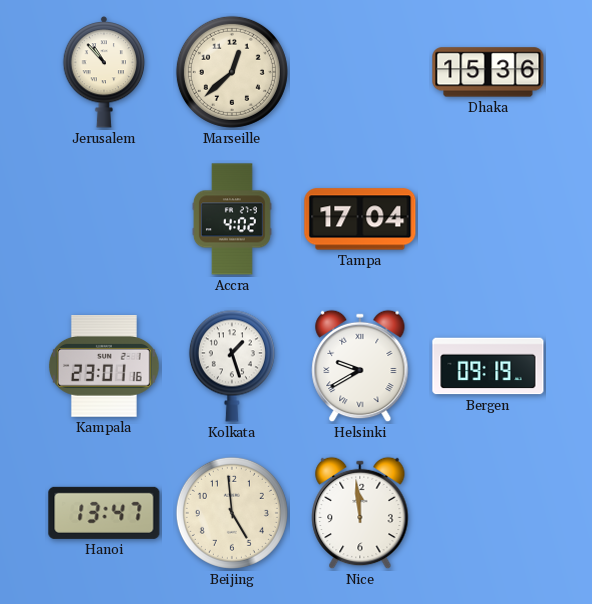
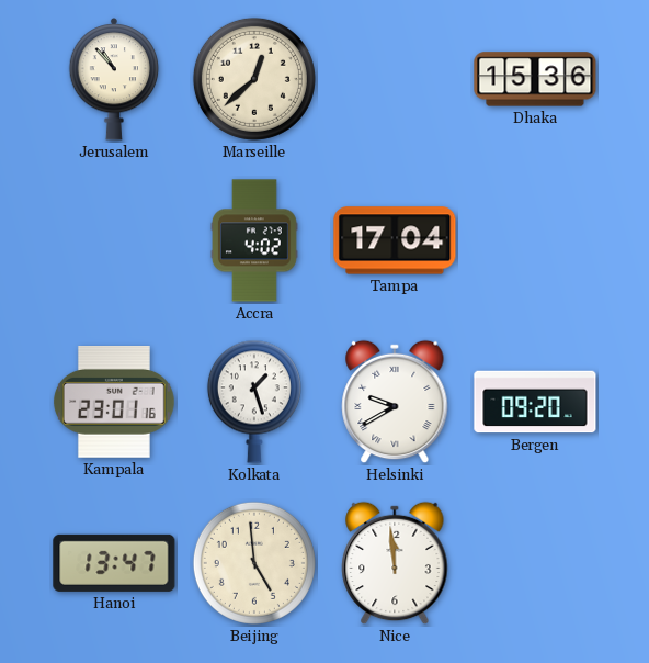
Bergen: 09:19 -> 09:20
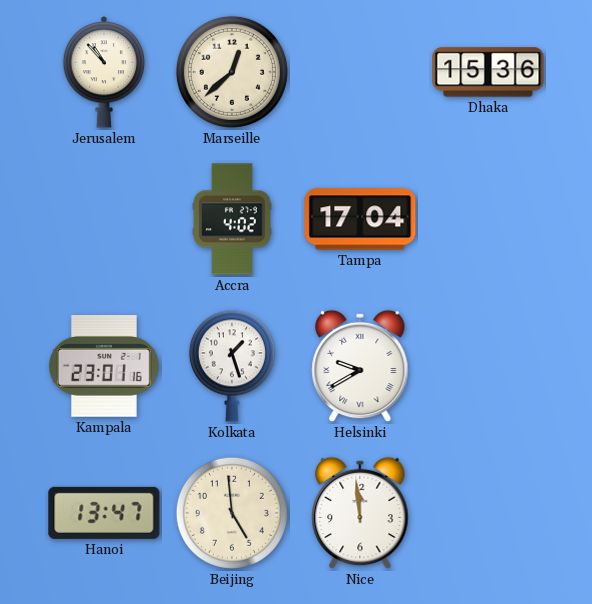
Bergen: 09:20 -> none
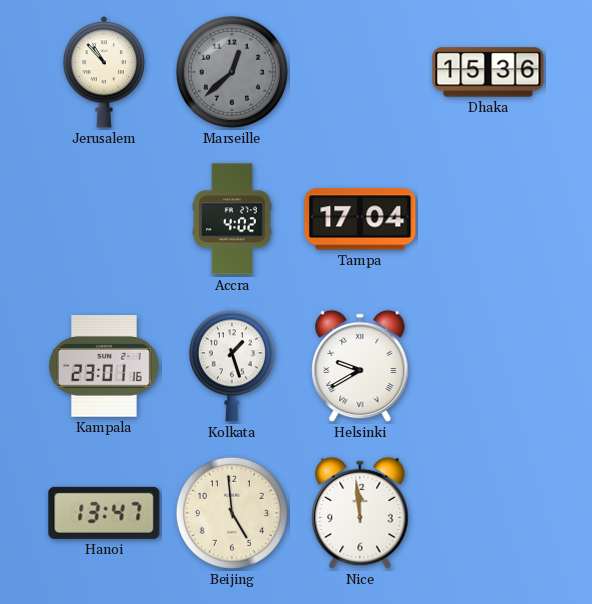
Marseille dial: cream -> grey
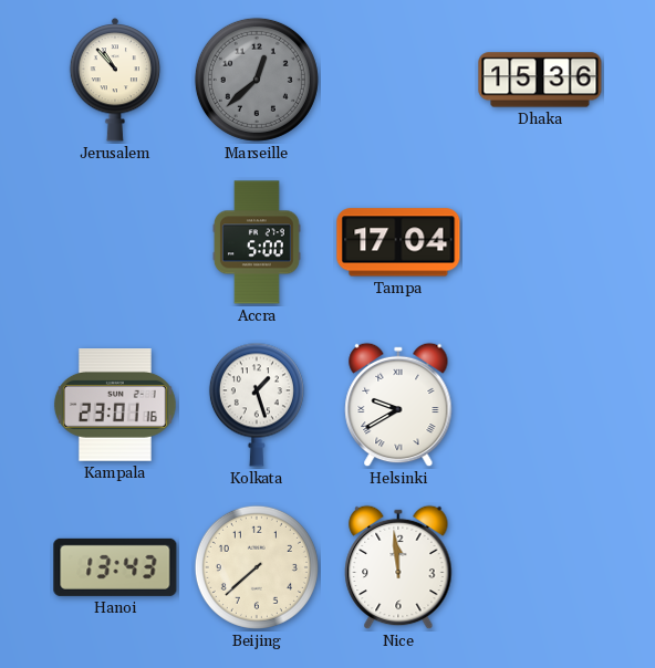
Accra: 4:02 -> 5:00
Hanoi: 13:47 -> 13:43
Beijing: 4:59 -> 7:38
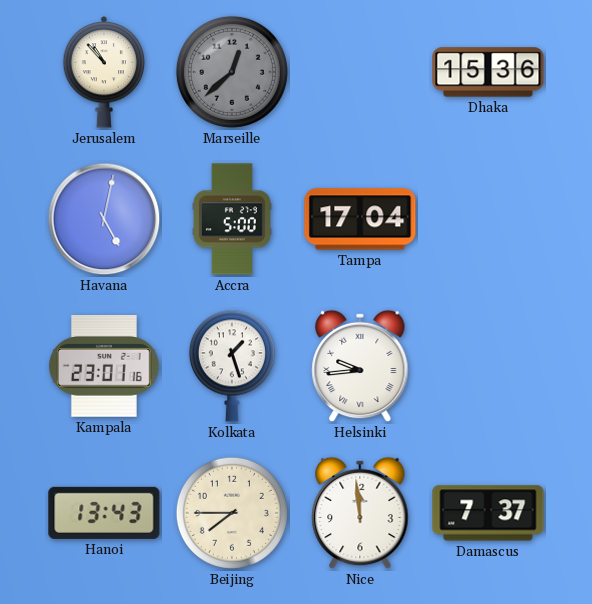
Havana: none -> 5:02
Helsinki: 9:40 -> 9:44
Beijing: 7:38 -> 7:45
Damascus: none -> 7:37
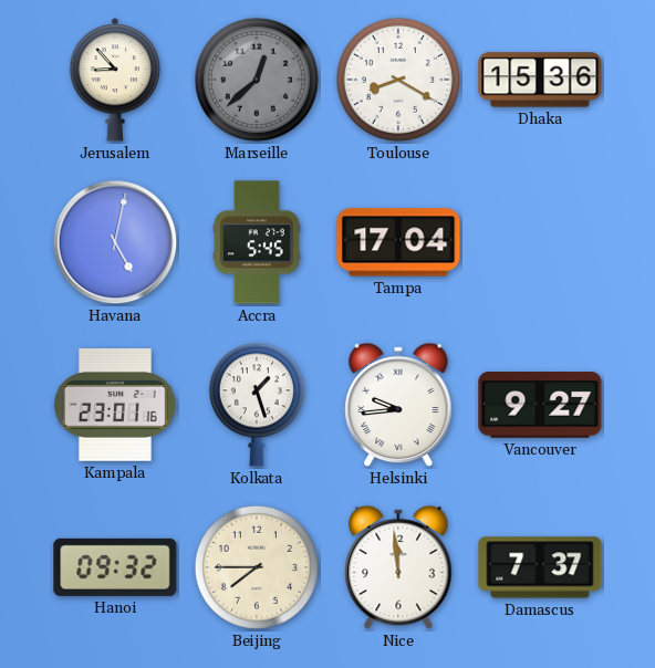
Jerusalem: 10:53 -> 8:53
Toulouse: none -> 8:20
Accra: 5:00 -> 5:45
Vancouver: none -> 9:27
Hanoi: 13:43 -> 09:32
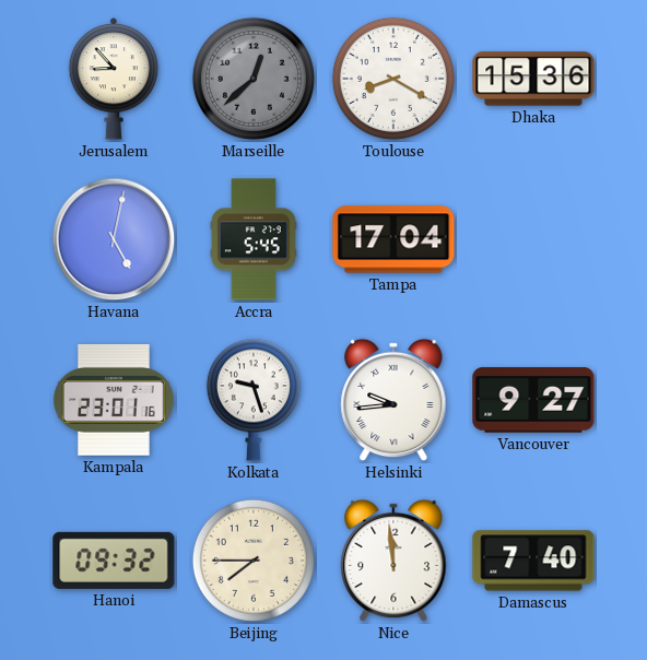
Kolkata: 1:27 -> 9:27
Damascus: 7:37 -> 7:40
